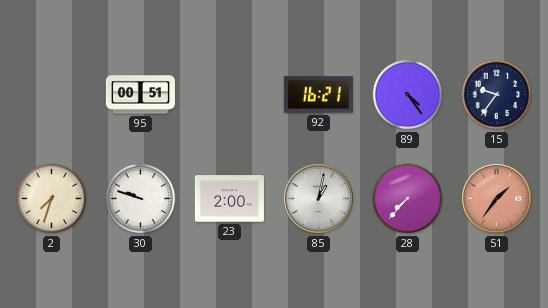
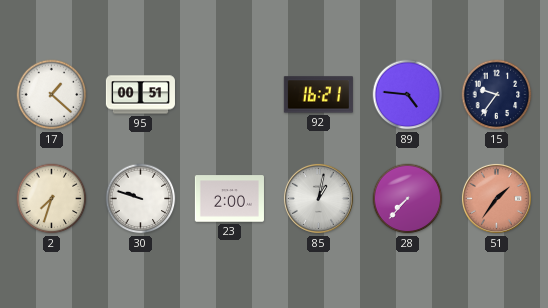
17: none -> 1:22
89: 4:24 -> 4:46
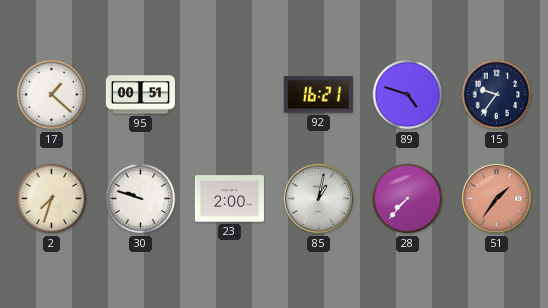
89: 4:46 -> 4:48
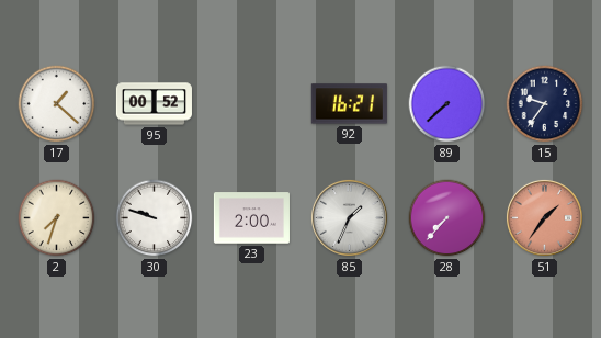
95: 00:51 -> 00:52
89: 4:48 -> 7:38
85: 1:02 -> 1:34
